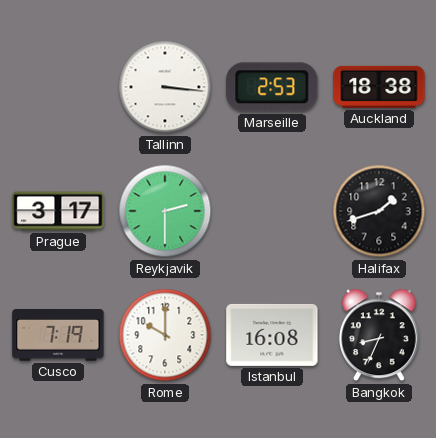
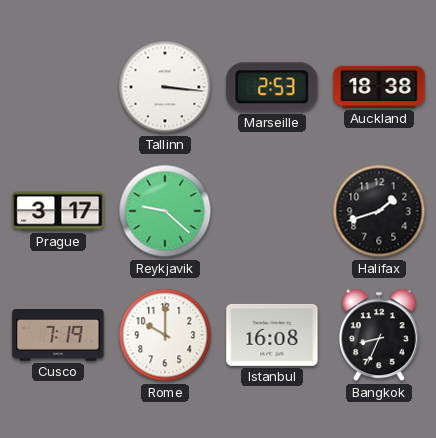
Reykjavik: 2:30 -> 9:22
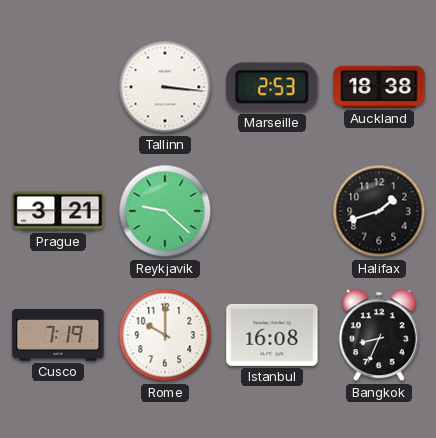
Prague: 3:17 -> 3:21
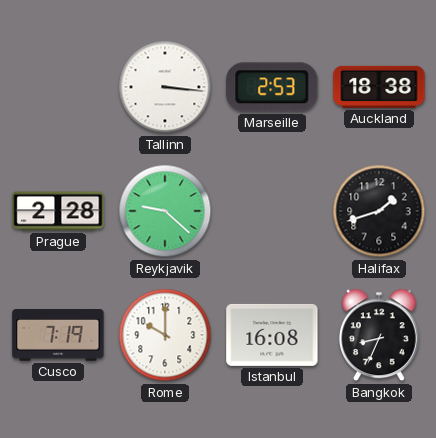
Prague: 3:21 -> 2:28
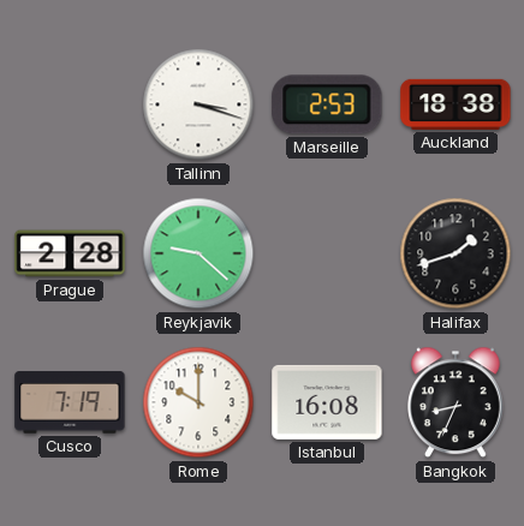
Tallinn: 3:16 -> 3:18
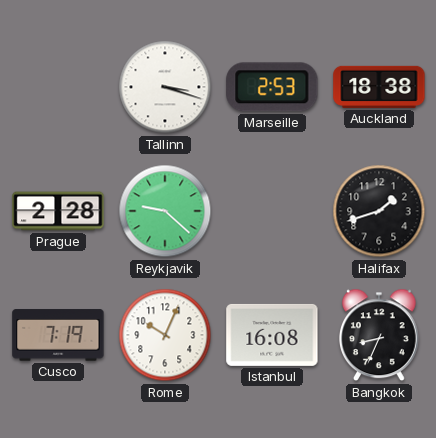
Rome: 10:00 -> 10:04
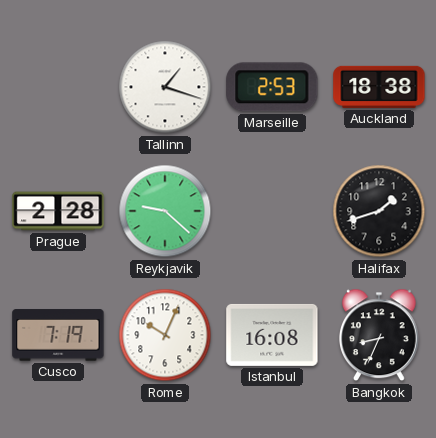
Tallinn: 3:18 -> 1:18
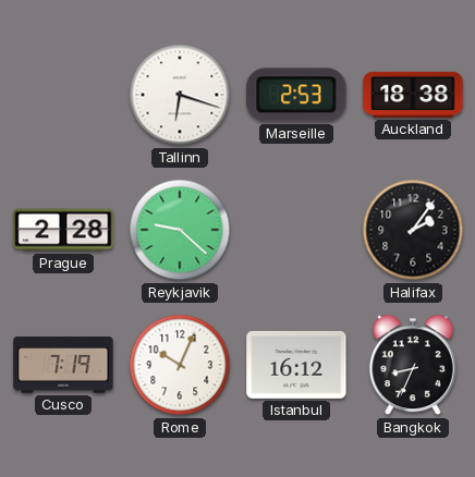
Tallinn: 1:18 -> 6:18
Halifax: 1:42 -> 2:06
Istanbul: 16:08 -> 16:12
